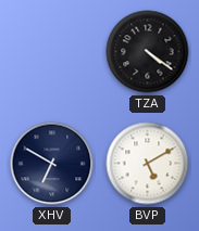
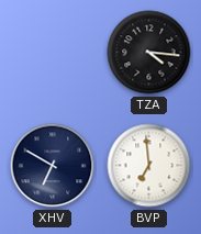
TZA: 4:21 -> 4:16
BVP: 5:10 -> 6:59
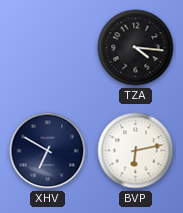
BVP: 6:59 -> 6:13
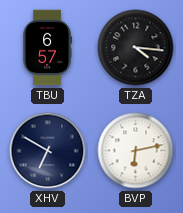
TBU: none -> 6:57
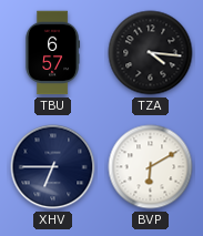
XHV: 6:50 -> 6:45
BVP: 6:13 -> 6:10
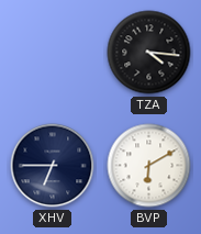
TBU: 6:57 -> none
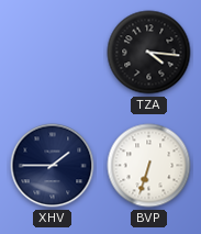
XHV: 6:45 -> 1:45
BVP: 6:10 -> 6:33
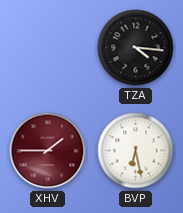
XHV dial: navy -> burgundy
BVP: 6:33 -> 6:28
